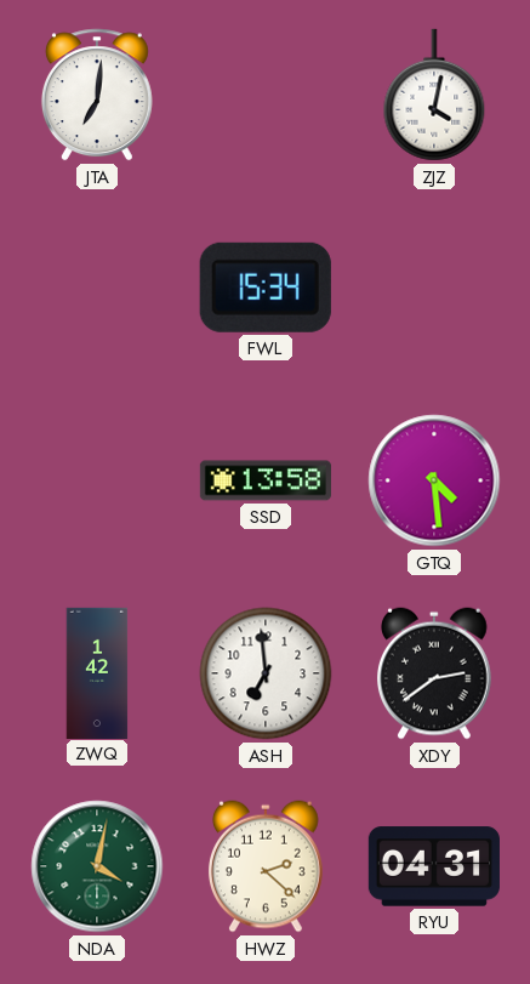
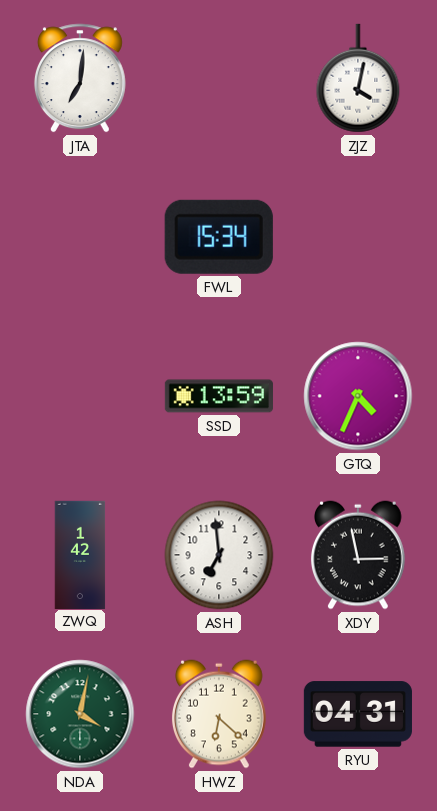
SSD: 13:58 -> 13:59
GTQ: 4:29 -> 4:34
XDY: 2:39 -> 2:58
HWZ: 2:22 -> 6:22
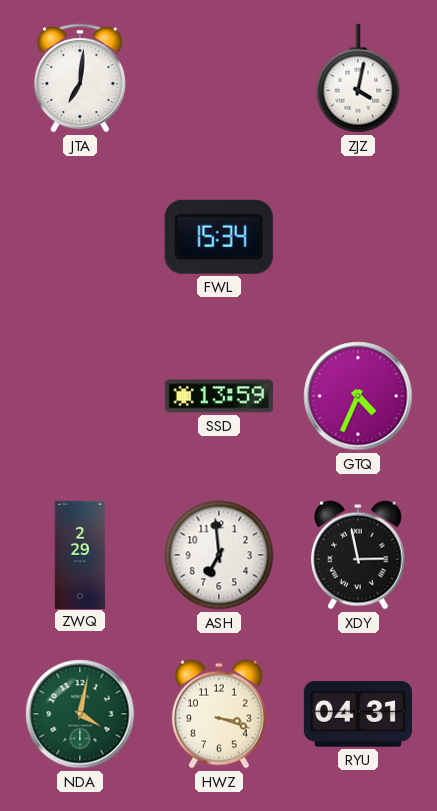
ZWQ: 1:42 -> 2:29
HWZ: 6:22 -> 3:18
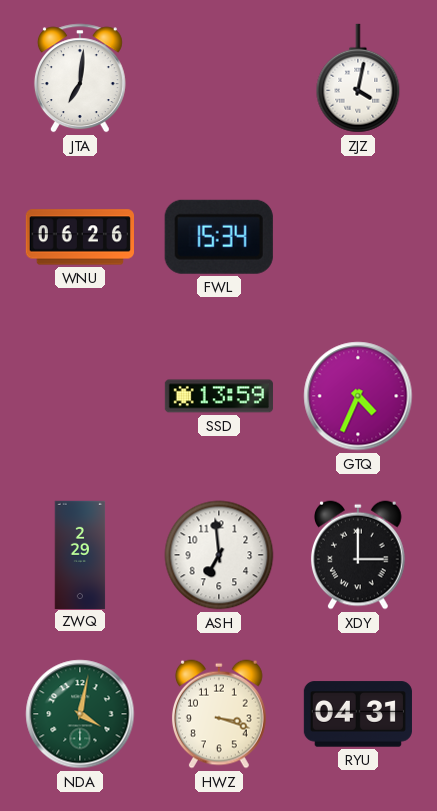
WNU: none -> 06:26
XDY: 2:58 -> 3:00
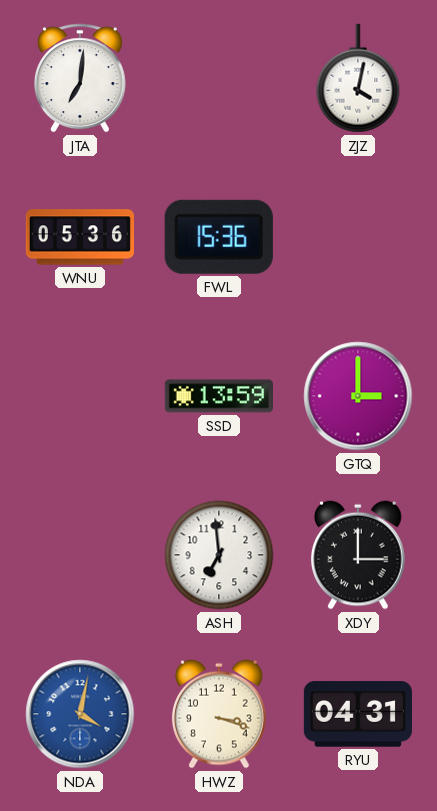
WNU: 06:26 -> 05:36
FWL: 15:34 -> 15:36
GTQ: 4:34 -> 3:00
ZWQ: 2:29 -> none
NDA dial: green -> blue
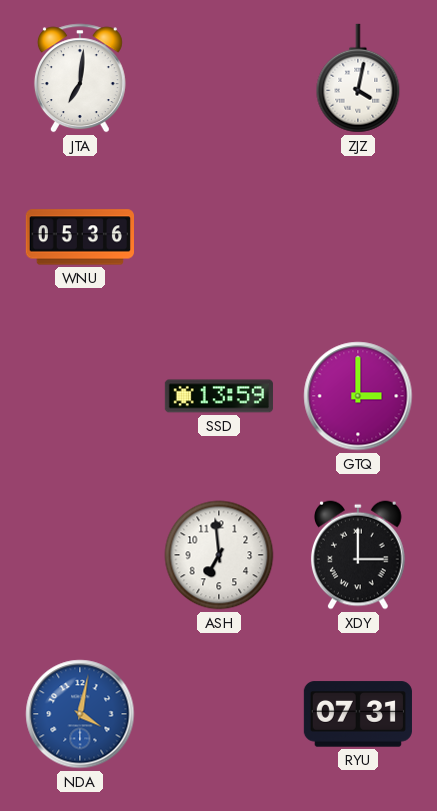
FWL: 15:36 -> none
HWZ: 3:18 -> none
RYU: 04:31 -> 07:31
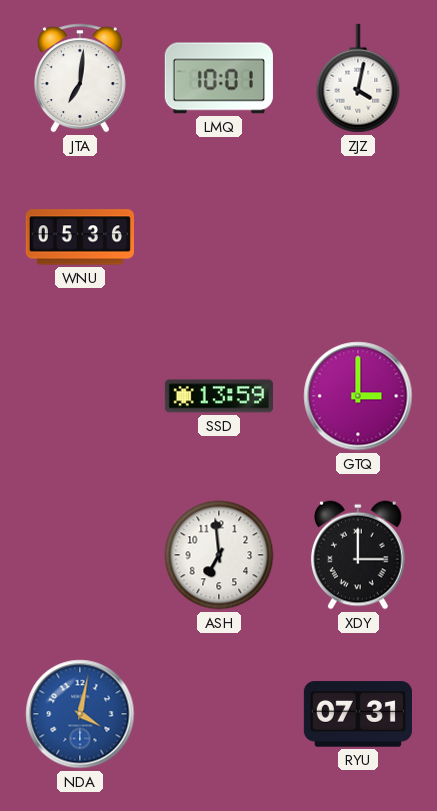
LMQ: none -> 10:01
